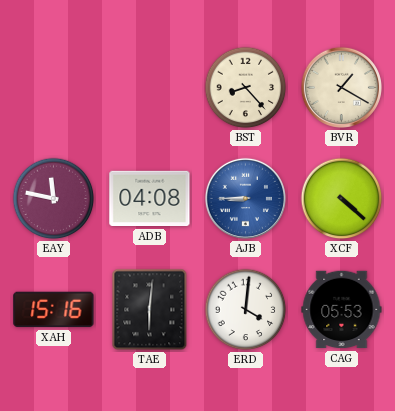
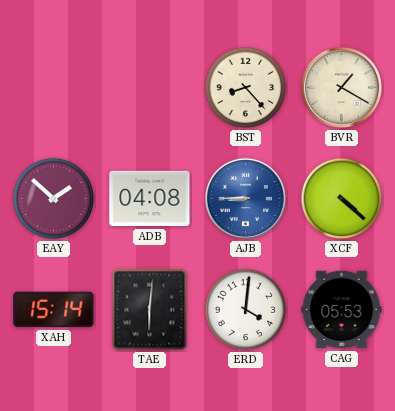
EAY: 11:47 -> 1:52
XAH: 15:16 -> 15:14
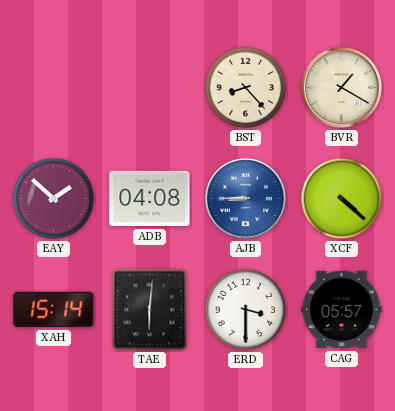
ERD: 4:01 -> 3:30
CAG: 05:53 -> 05:57
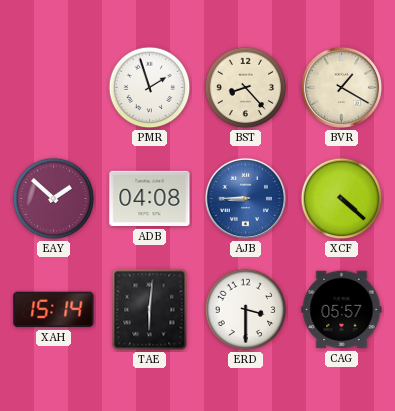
PMR: none -> 1:57
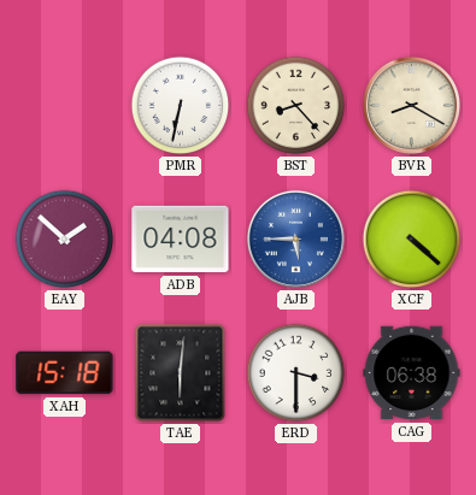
PMR: 1:57 -> 6:32
BVR: 1:20 -> 8:20
AJB: 8:45 -> 5:45
XAH: 15:14 -> 15:18
CAG: 05:57 -> 06:38
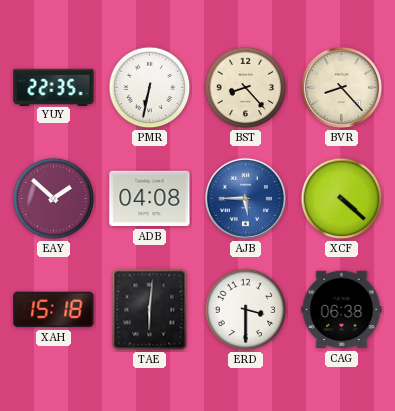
YUY: none -> 22:35
BVR: 8:20 -> 8:23
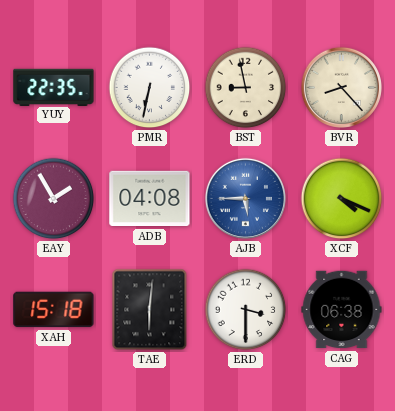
BST: 8:23 -> 8:58
EAY: 1:52 -> 1:55
XCF: 4:22 -> 4:19
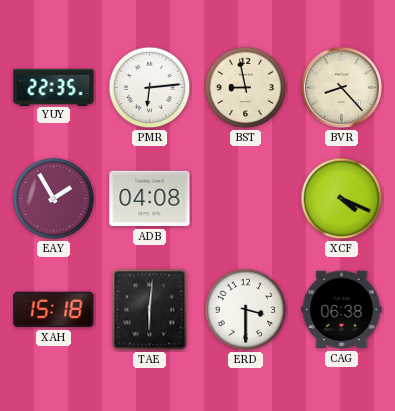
PMR: 6:32 -> 6:14
AJB: 5:45 -> none
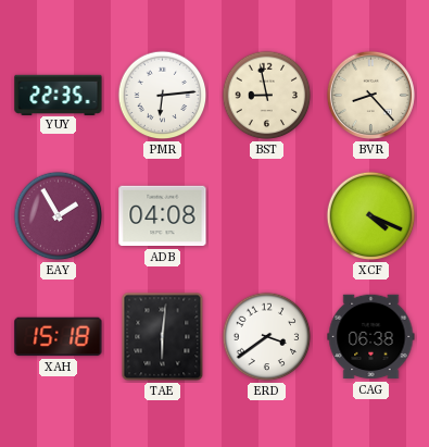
ERD: 3:30 -> 3:39
